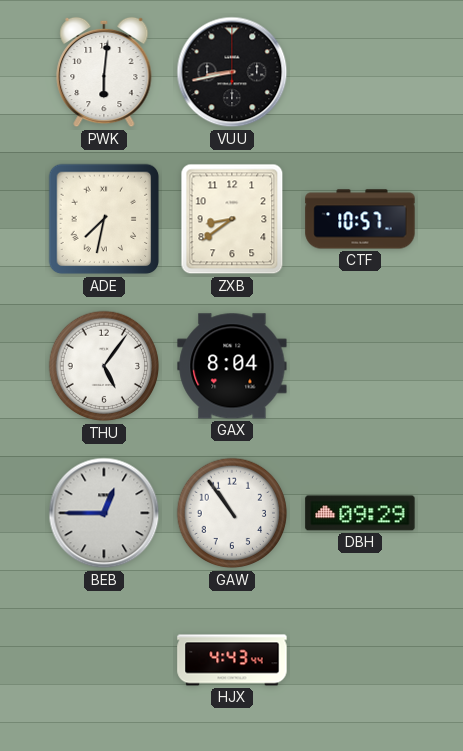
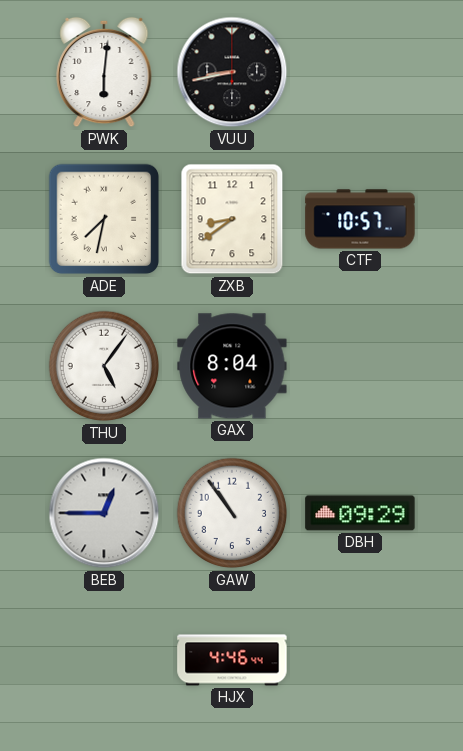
HJX: 4:43 -> 4:46
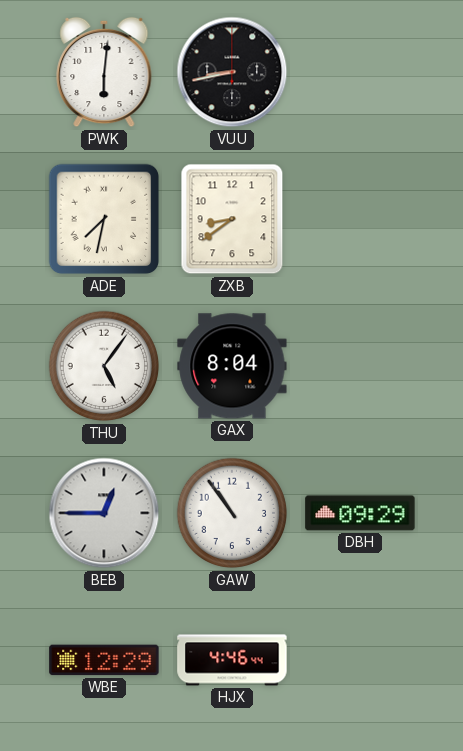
CTF: 10:57 -> none
WBE: none -> 12:29
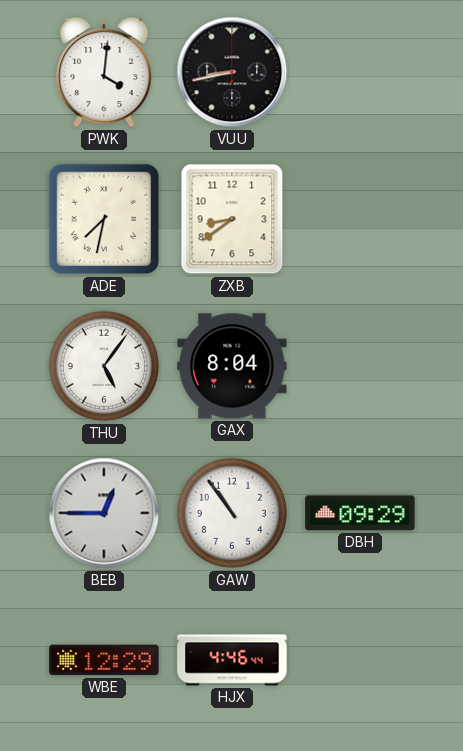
PWK: 6:01 -> 4:01
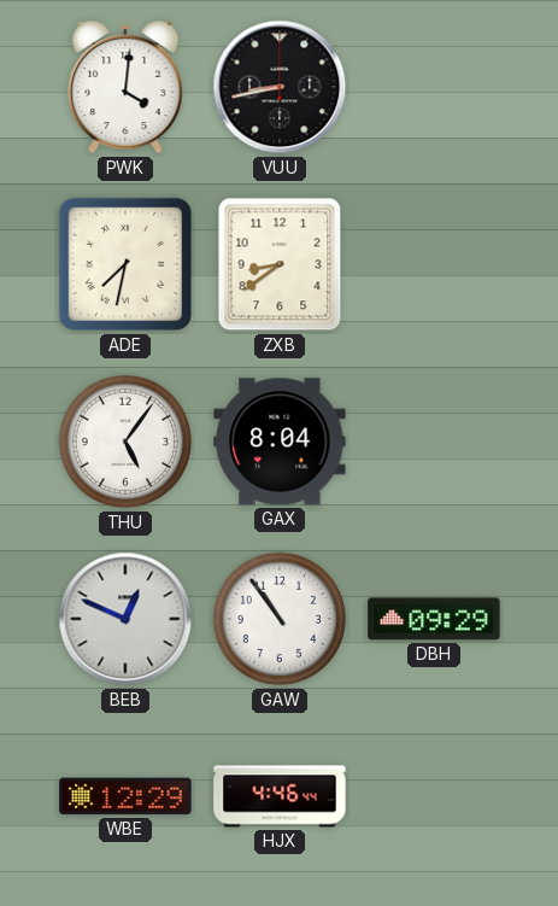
BEB: 12:45 -> 12:49
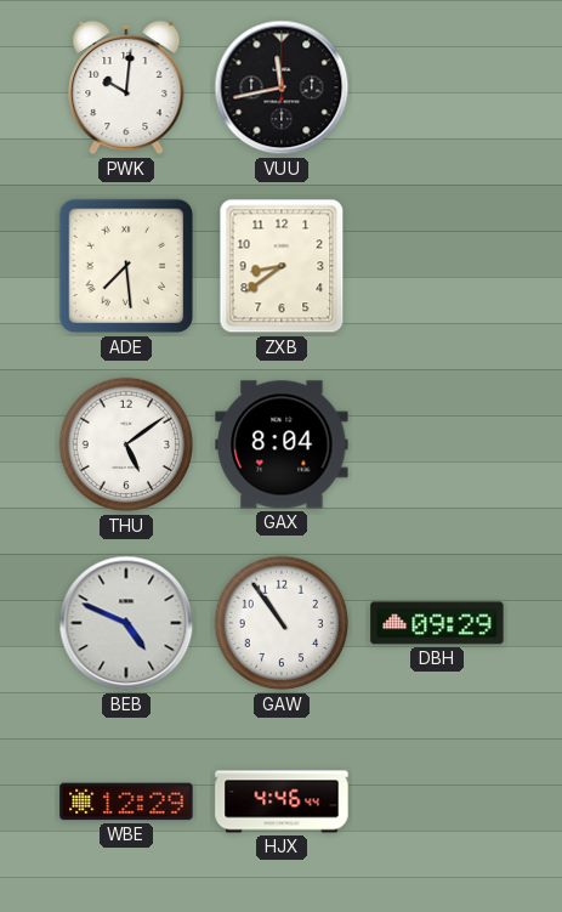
PWK: 4:01 -> 10:01
VUU: 8:43 -> 11:43
ADE: 7:32 -> 7:29
THU: 5:06 -> 5:09
BEB: 12:49 -> 4:49
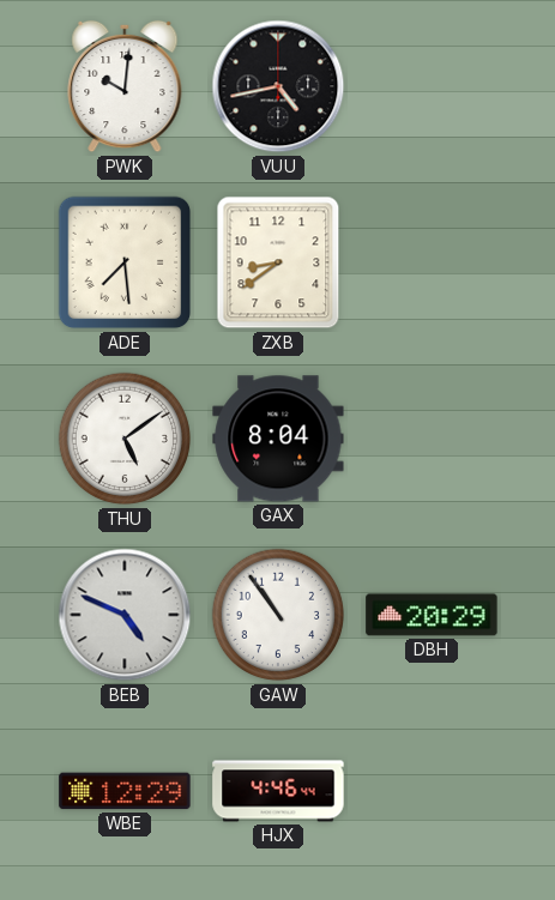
VUU: 11:43 -> 4:43
DBH: 09:29 -> 20:29
